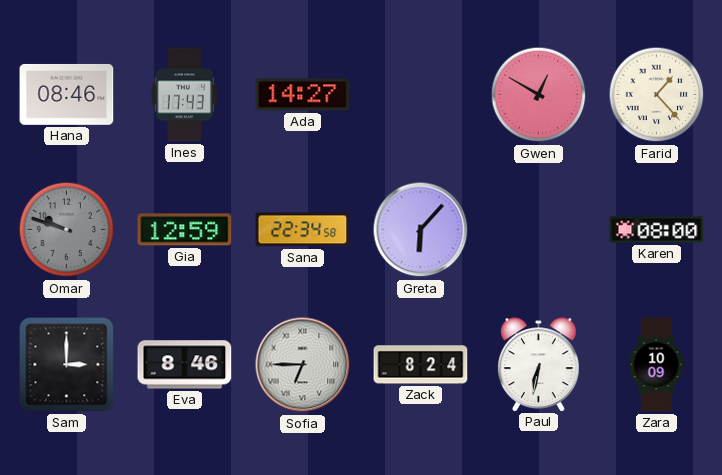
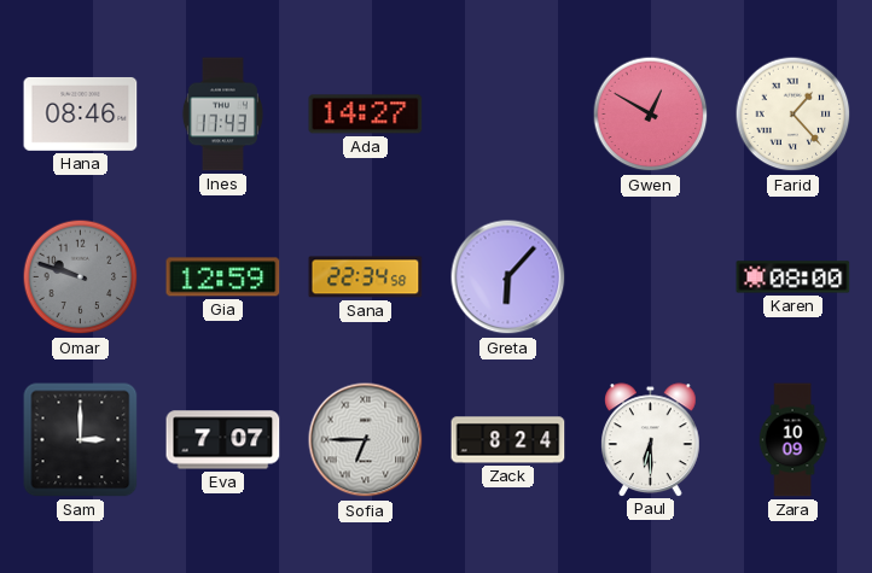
Eva: 8:46 -> 7:07
Paul: 6:32 -> 6:30
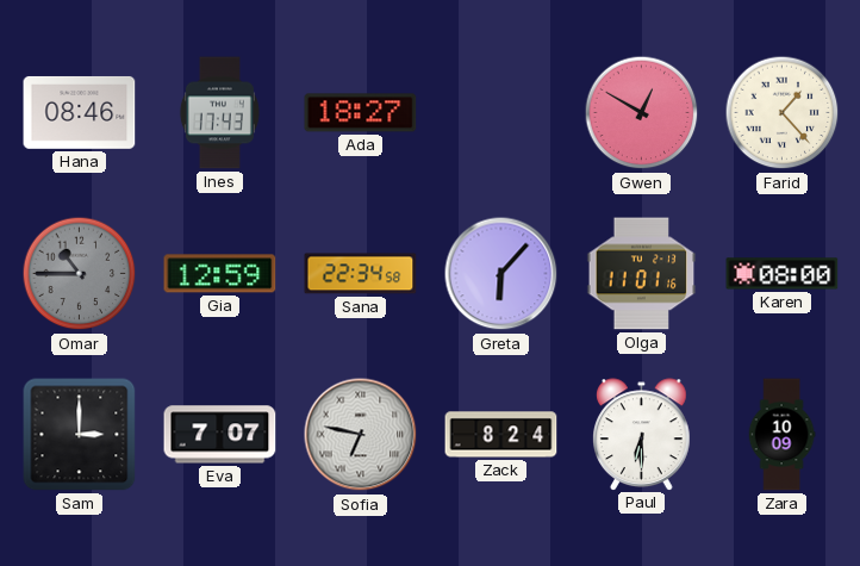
Ada: 14:27 -> 18:27
Omar: 9:48 -> 10:45
Olga: none -> 11:01
Sofia: 6:45 -> 6:47
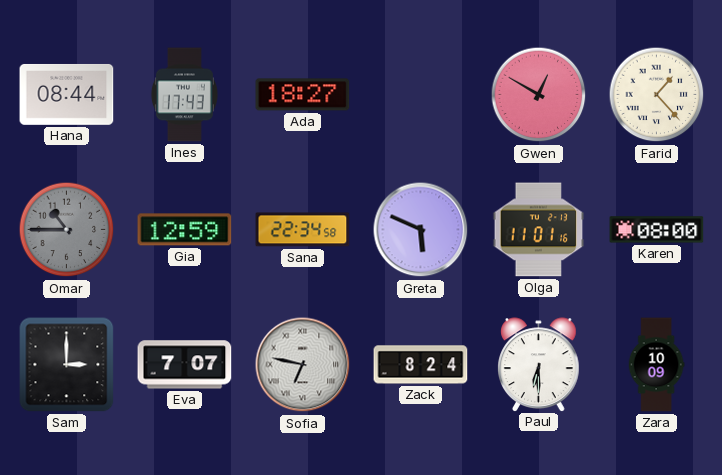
Hana: 08:46 -> 08:44
Greta: 6:07 -> 5:49
